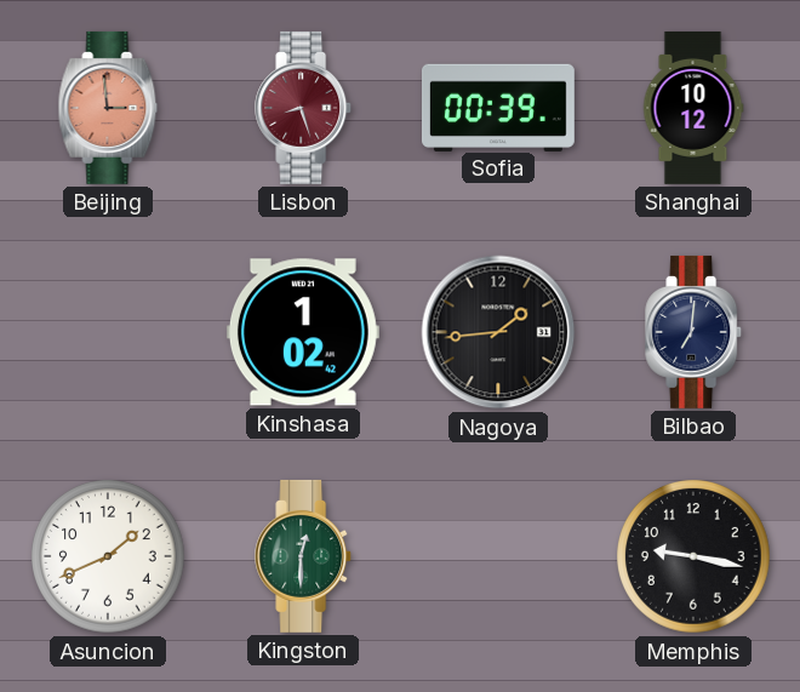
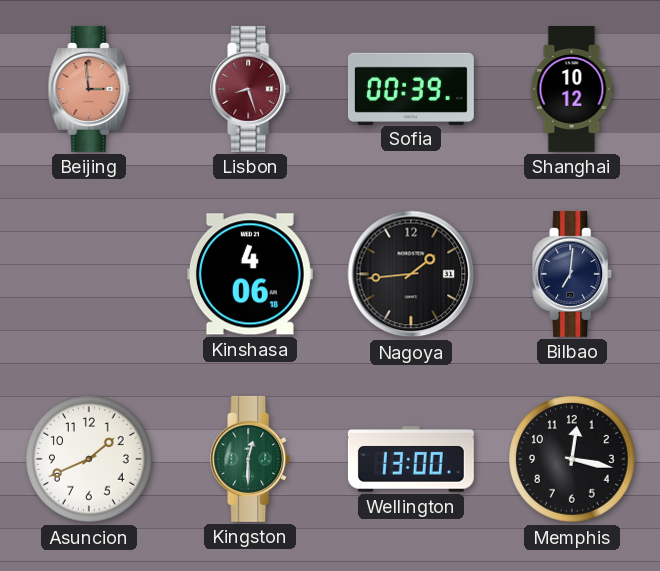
Kinshasa: 1:02 -> 4:06
Wellington: none -> 13:00
Memphis: 9:17 -> 12:17
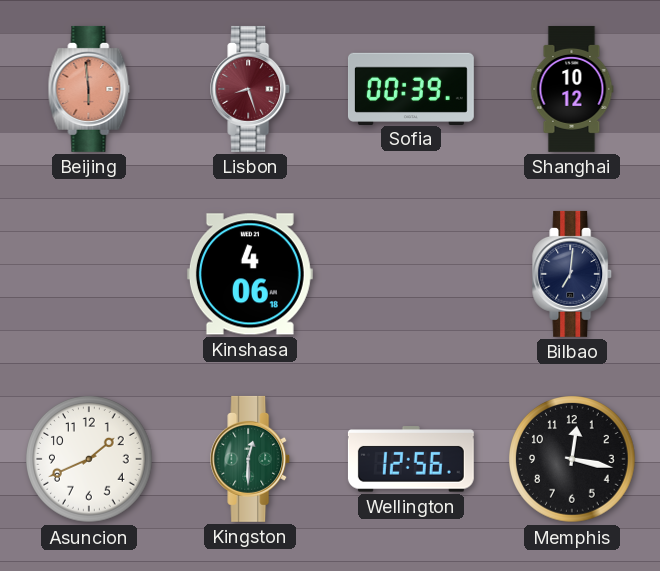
Beijing: 2:59 -> 5:59
Nagoya: 1:44 -> none
Wellington: 13:00 -> 12:56
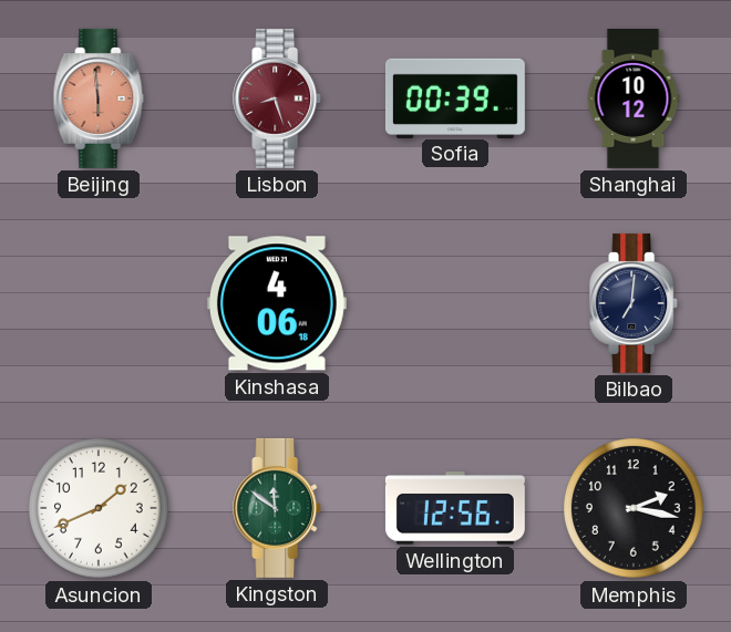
Kingston: 12:30 -> 11:51
Memphis: 12:17 -> 2:17
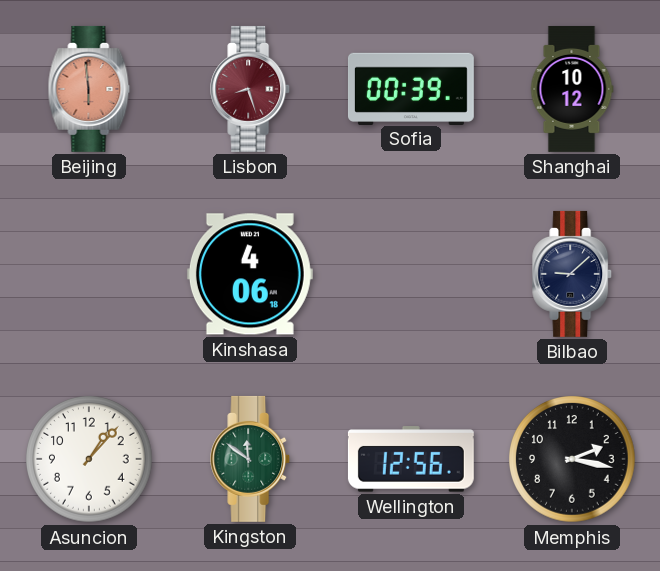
Bilbao: 7:01 -> 9:08
Asuncion: 1:41 -> 1:07
